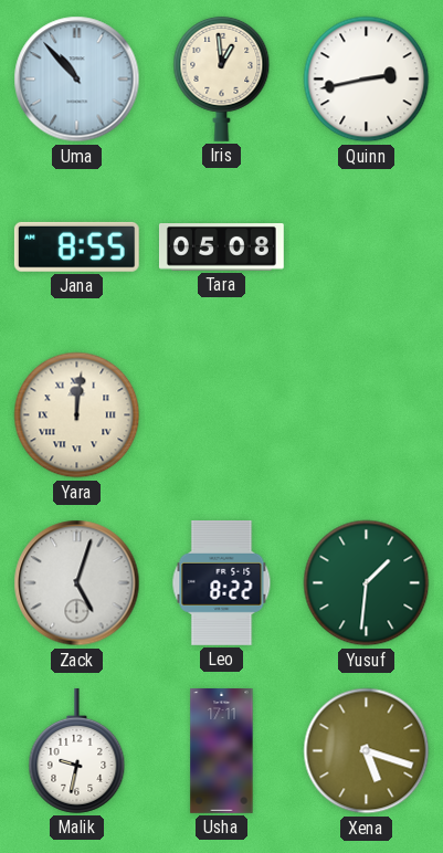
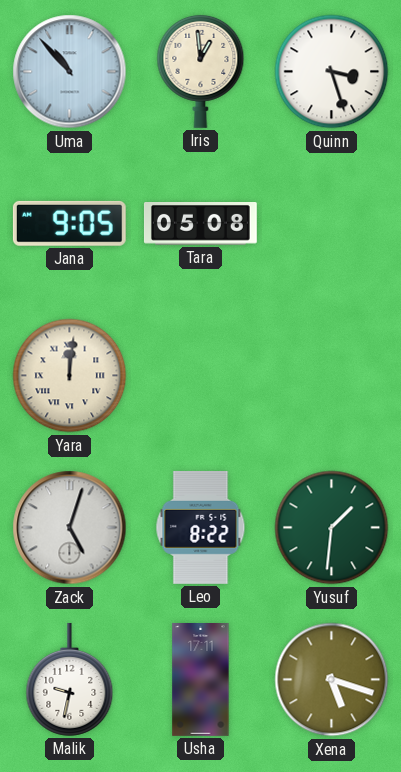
Quinn: 2:43 -> 3:27
Jana: 8:55 -> 9:05
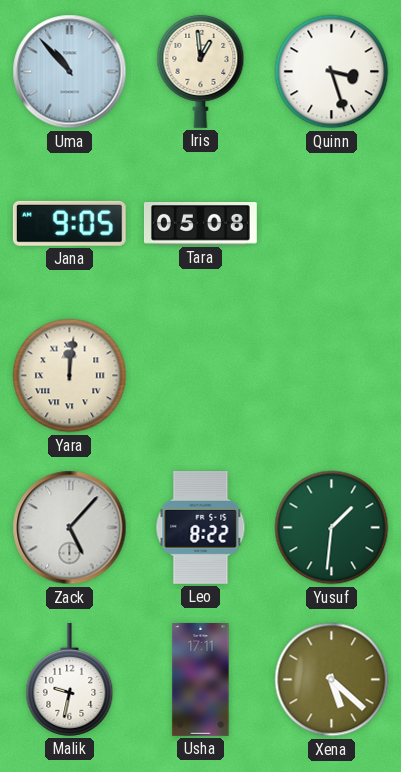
Zack: 5:03 -> 5:07
Xena: 5:18 -> 5:22
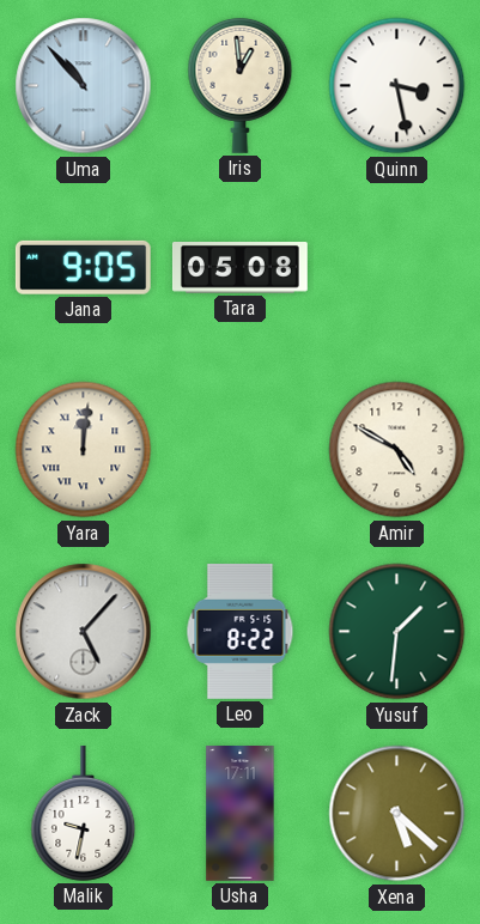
Quinn: 3:27 -> 3:28
Amir: none -> 4:50
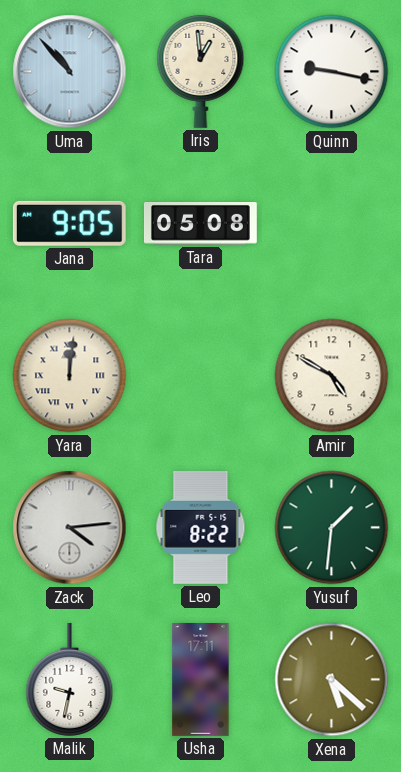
Quinn: 3:28 -> 9:17
Zack: 5:07 -> 4:14
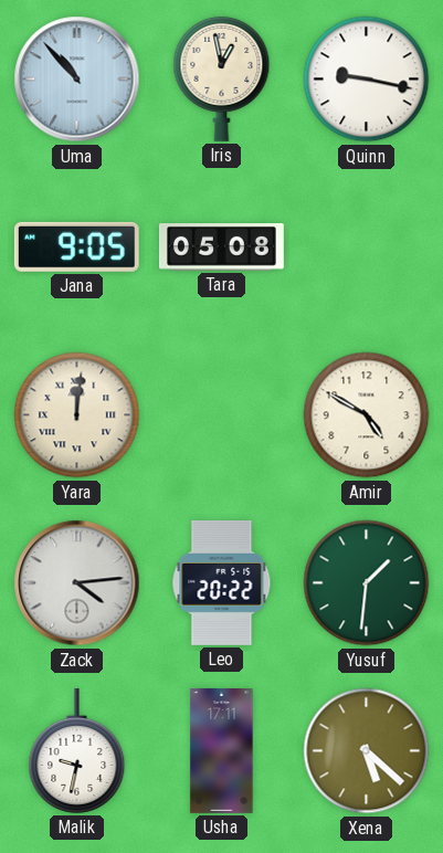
Iris: 12:59 -> 12:58
Leo: 8:22 -> 20:22
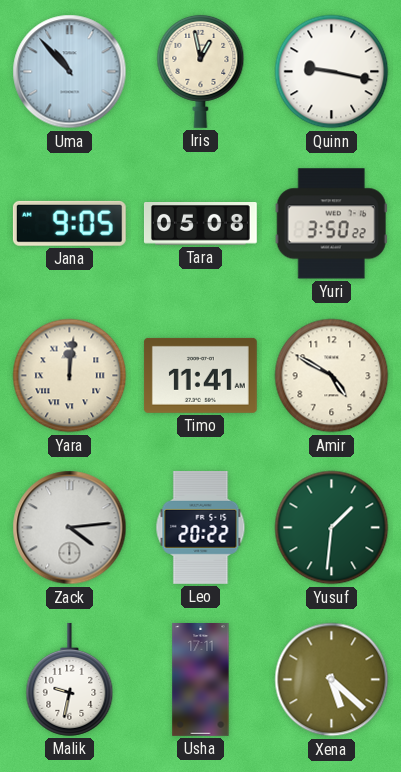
Yuri: none -> 3:50
Timo: none -> 11:41
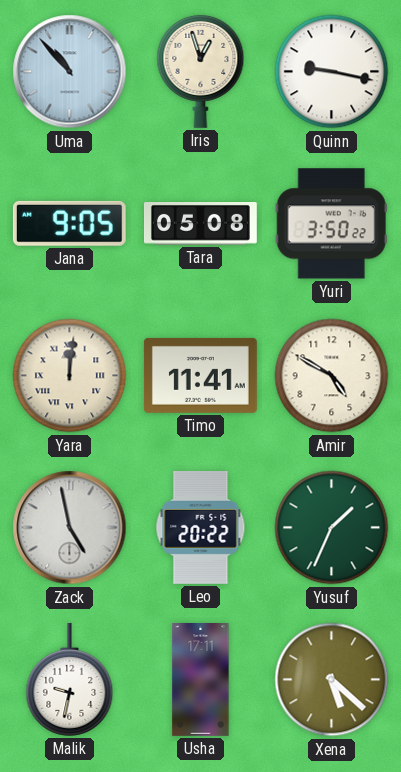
Iris: 12:58 -> 12:57
Zack: 4:14 -> 4:58
Yusuf: 1:31 -> 1:34
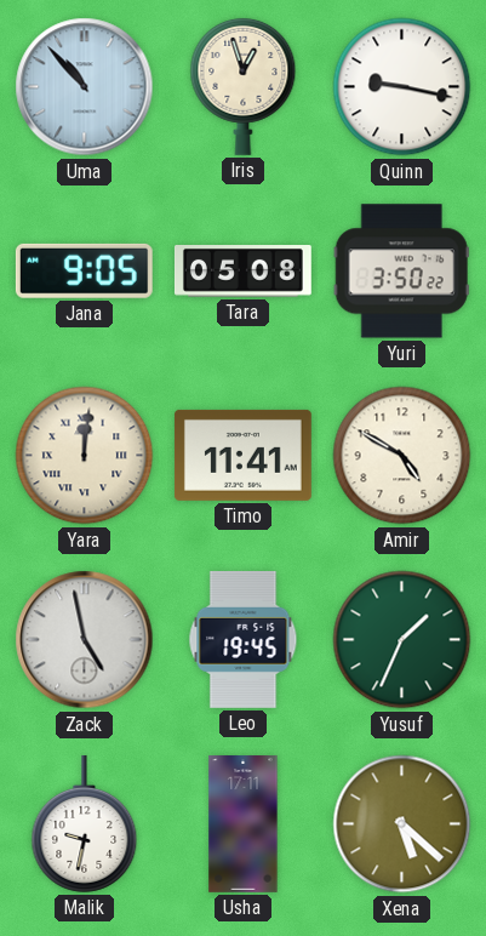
Leo: 20:22 -> 19:45
